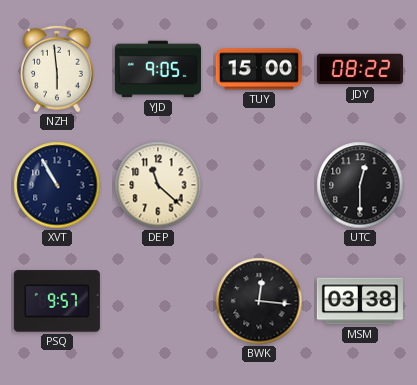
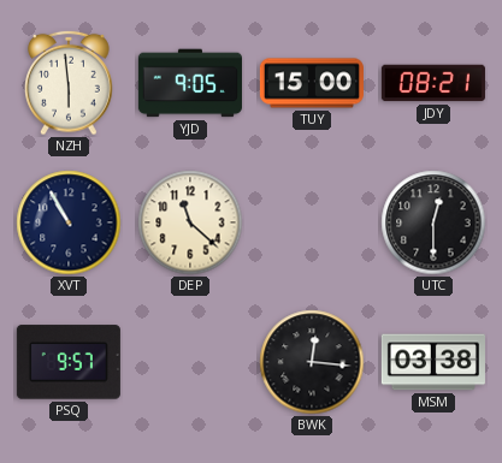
JDY: 08:22 -> 08:21
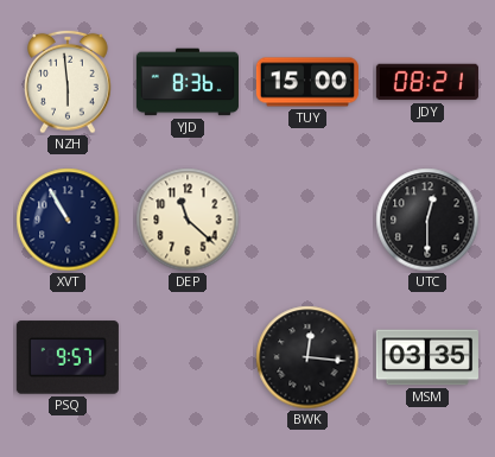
YJD: 9:05 -> 8:36
MSM: 03:38 -> 03:35
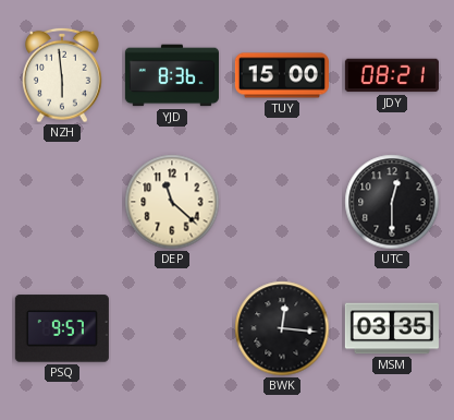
XVT: 10:55 -> none
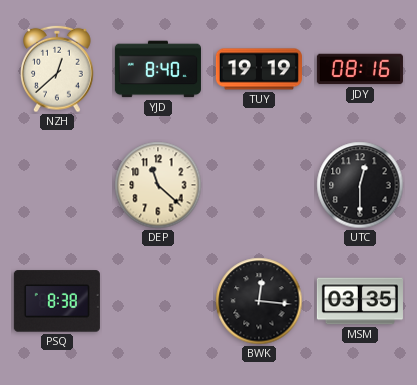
NZH: 5:59 -> 12:38
YJD: 8:36 -> 8:40
TUY: 15:00 -> 19:19
JDY: 08:21 -> 08:16
PSQ: 9:57 -> 8:38
